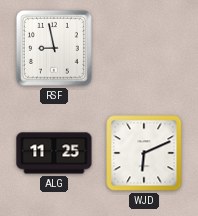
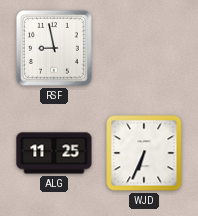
WJD: 6:11 -> 6:34
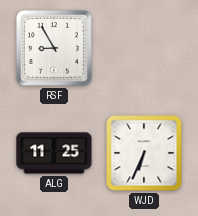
RSF: 8:58 -> 8:55
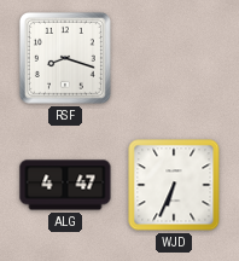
RSF: 8:55 -> 8:18
ALG: 11:25 -> 4:47
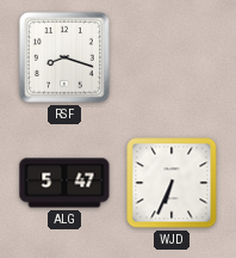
ALG: 4:47 -> 5:47
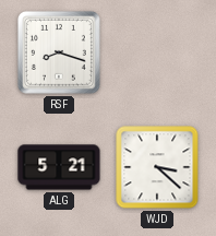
ALG: 5:47 -> 5:21
WJD: 6:34 -> 3:22
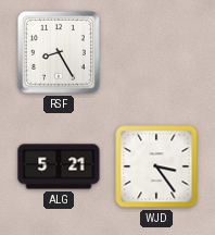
RSF: 8:18 -> 8:25
WJD: 3:22 -> 3:24
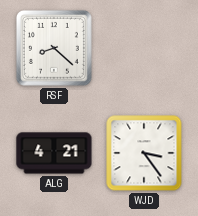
RSF: 8:25 -> 8:22
ALG: 5:21 -> 4:21
